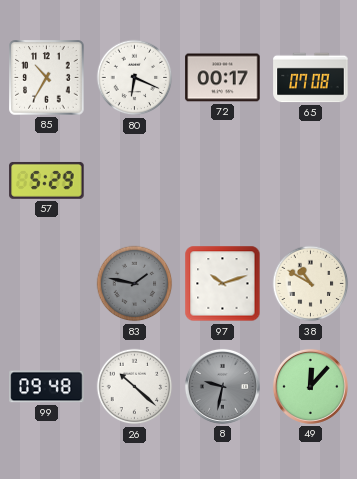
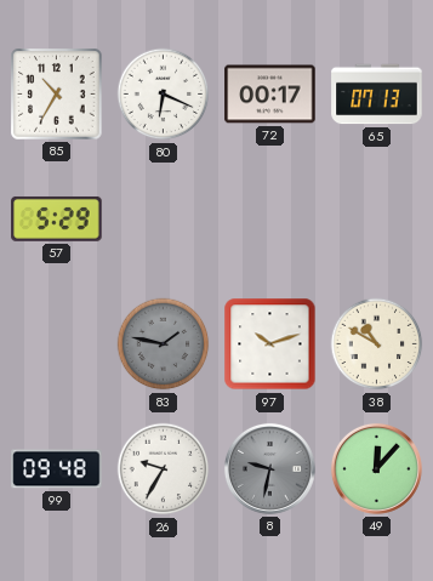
65: 07:08 -> 07:13
26: 10:22 -> 9:35
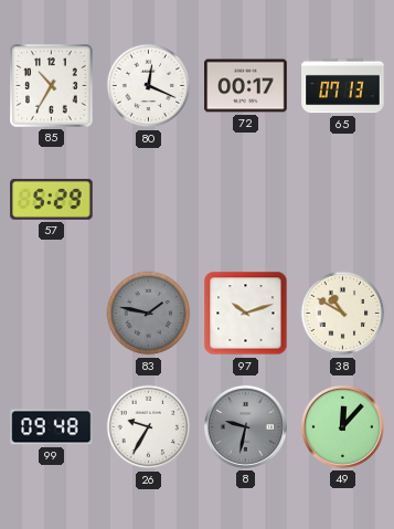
80: 6:19 -> 12:19
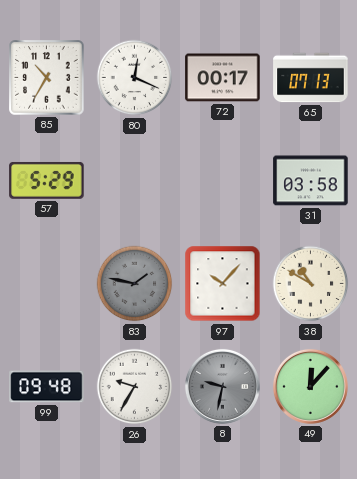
31: none -> 03:58
97: 10:12 -> 10:07
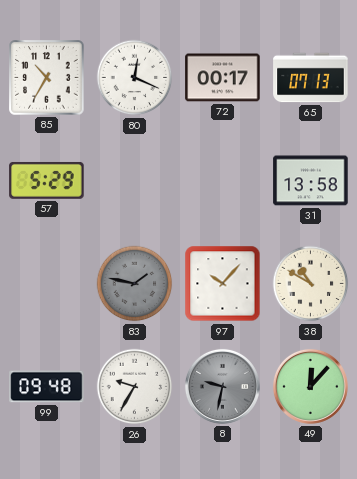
31: 03:58 -> 13:58
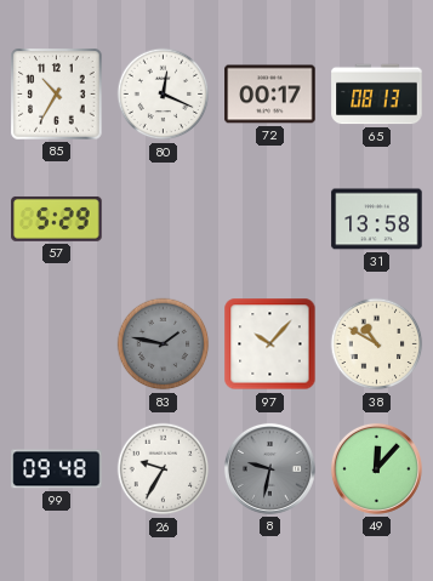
65: 07:13 -> 08:13
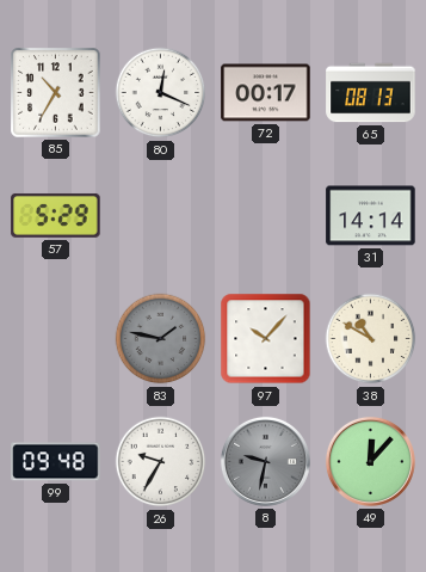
31: 13:58 -> 14:14
